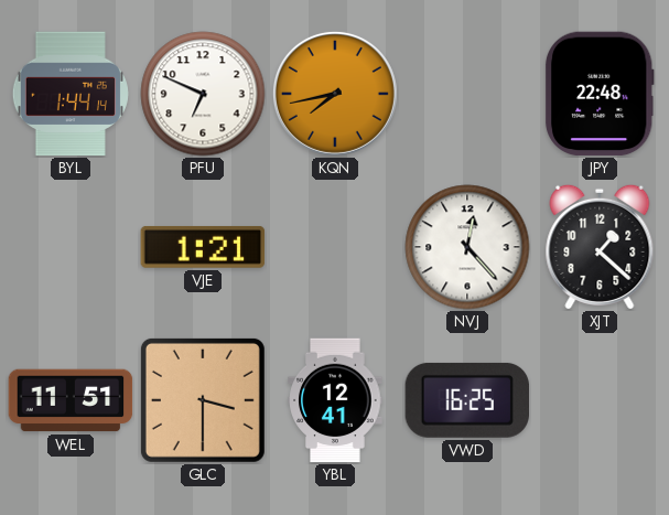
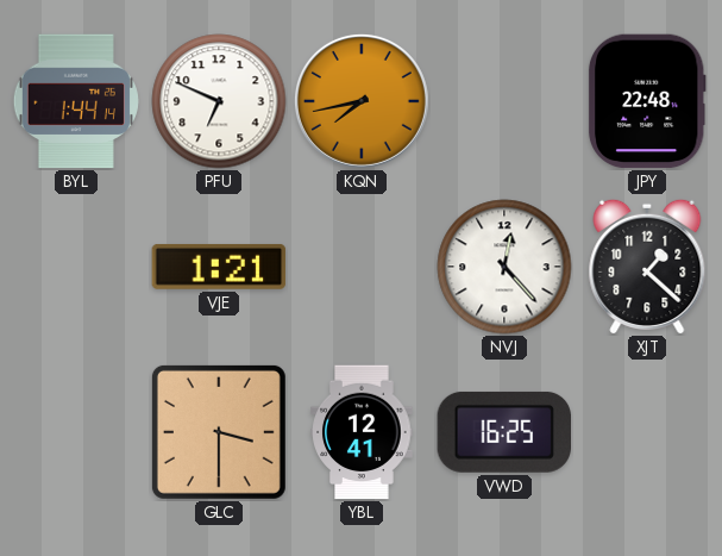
WEL: 11:51 -> none
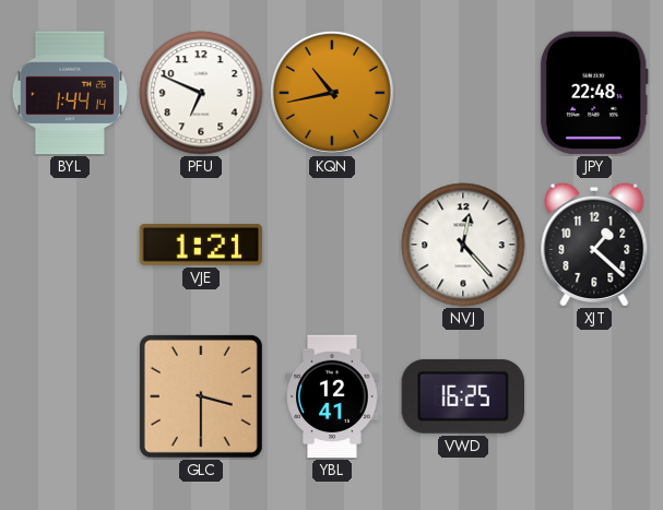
KQN: 7:43 -> 10:43
